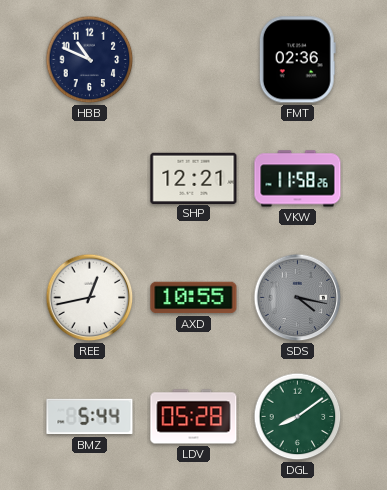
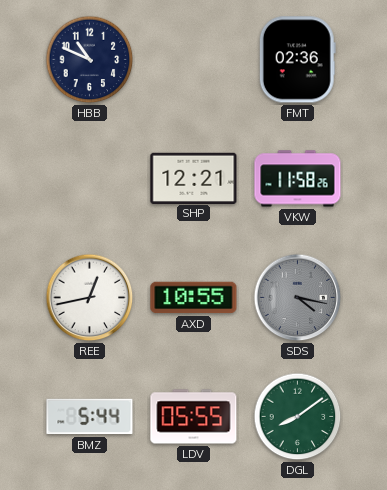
LDV: 05:28 -> 05:55
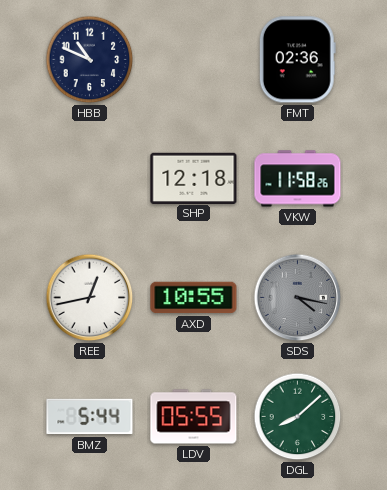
SHP: 12:21 -> 12:18
DGL: 8:09 -> 8:08
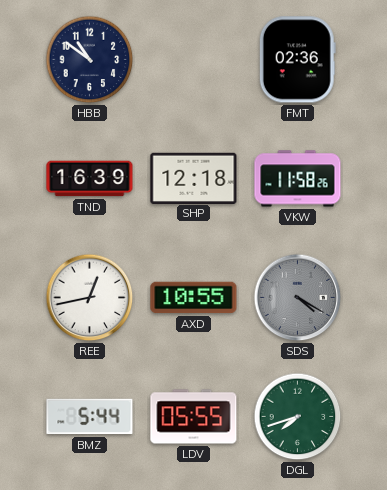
HBB: 10:49 -> 10:51
TND: none -> 16:39
SDS: 4:17 -> 4:20
DGL: 8:08 -> 7:42
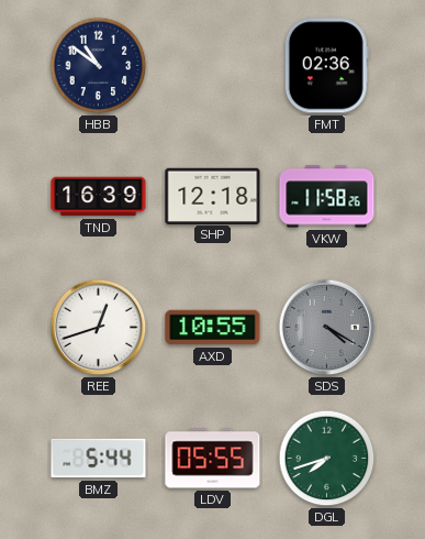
REE: 12:43 -> 12:42
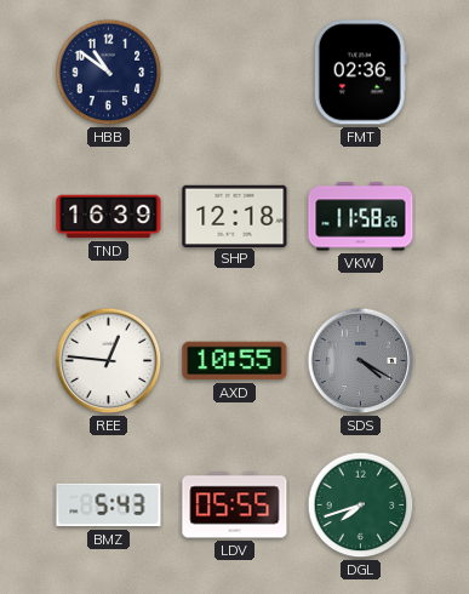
REE: 12:42 -> 12:46
BMZ: 5:44 -> 5:43
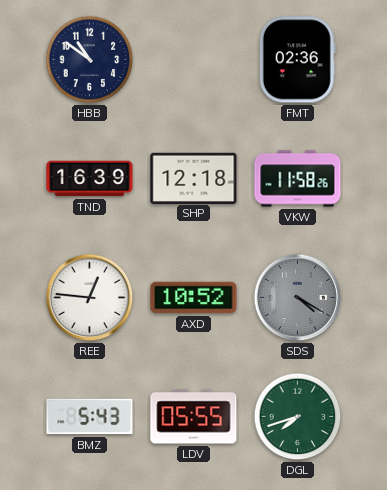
AXD: 10:55 -> 10:52
